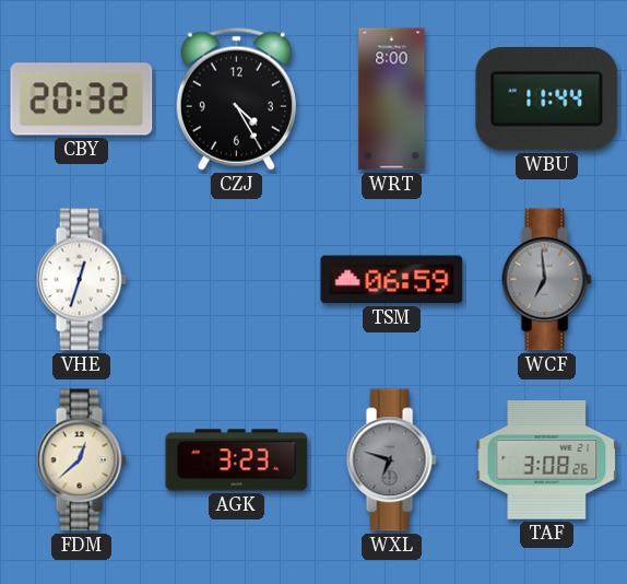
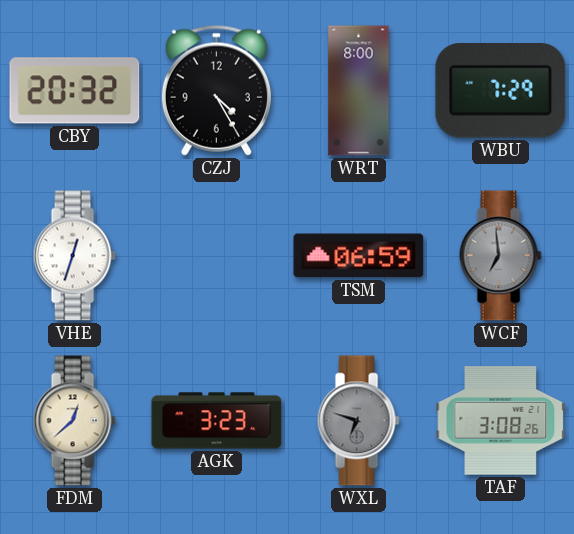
WBU: 11:44 -> 7:29
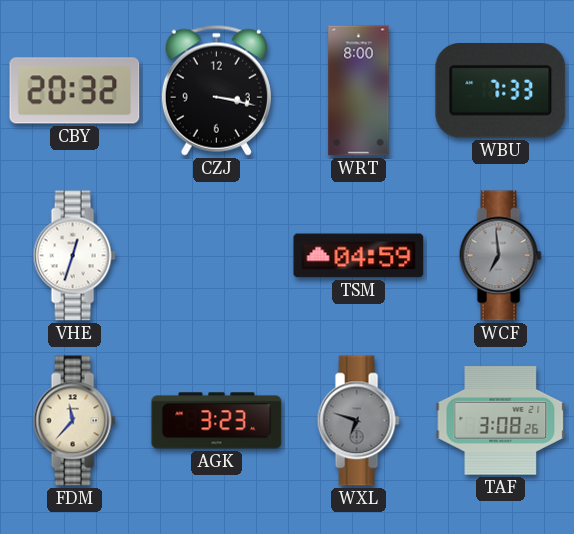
CZJ: 4:25 -> 3:17
WBU: 7:29 -> 7:33
TSM: 06:59 -> 04:59
FDM: 12:38 -> 11:37
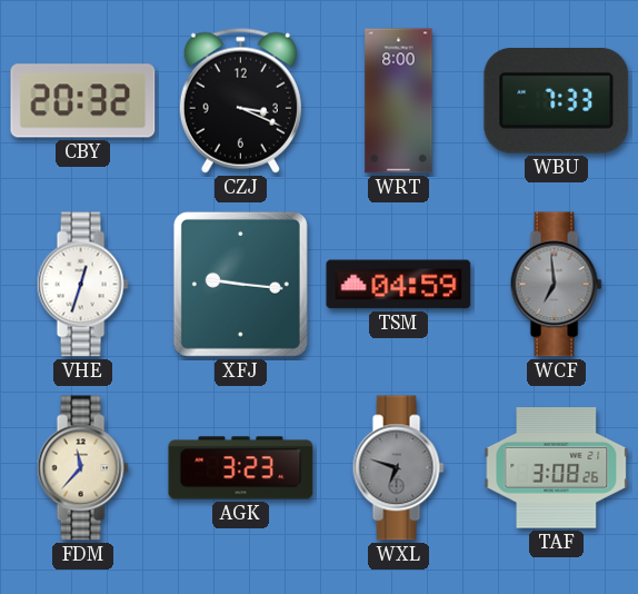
CZJ: 3:17 -> 3:19
XFJ: none -> 9:16
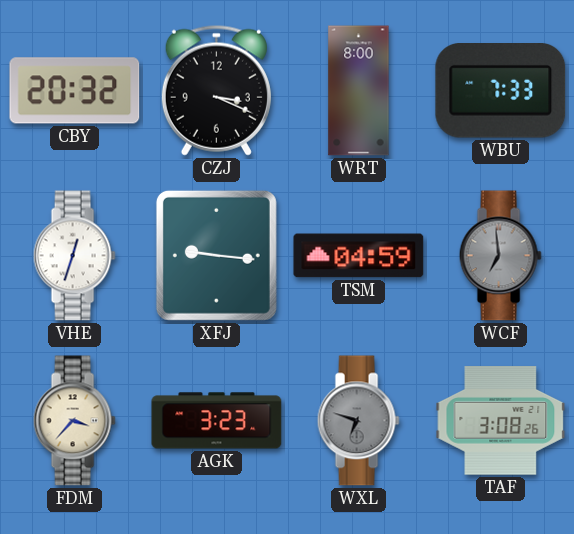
FDM: 11:37 -> 3:37
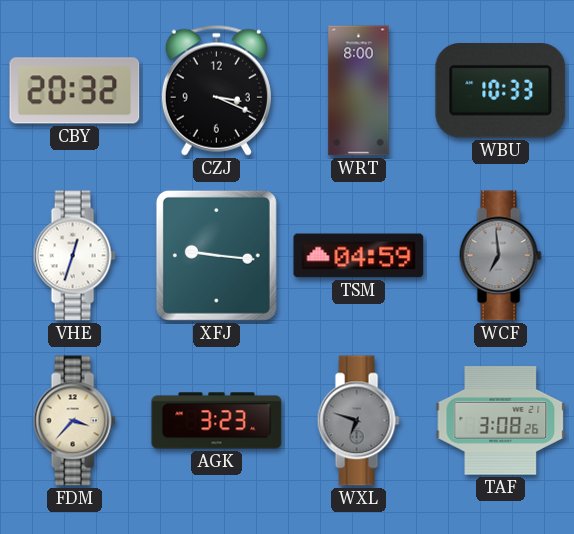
WBU: 7:33 -> 10:33
